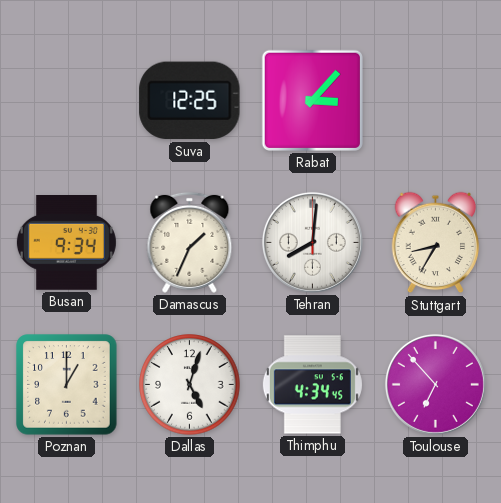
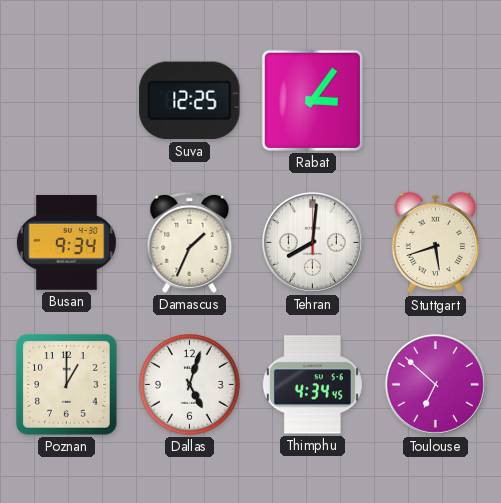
Rabat: 3:07 -> 3:06
Stuttgart: 8:35 -> 5:42
Toulouse: 6:53 -> 6:52
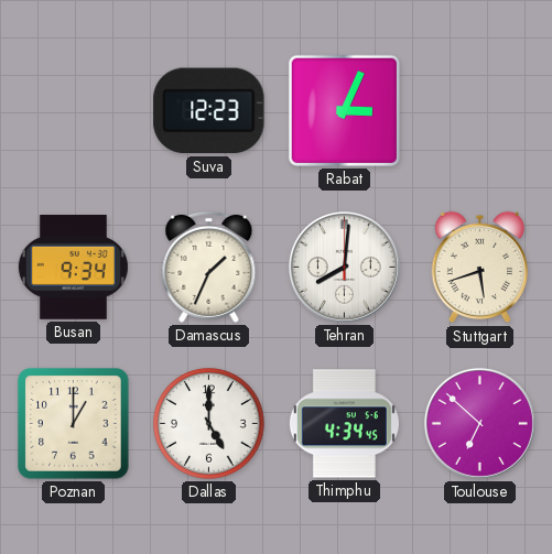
Suva: 12:25 -> 12:23
Rabat: 3:06 -> 3:04
Dallas: 5:03 -> 5:00
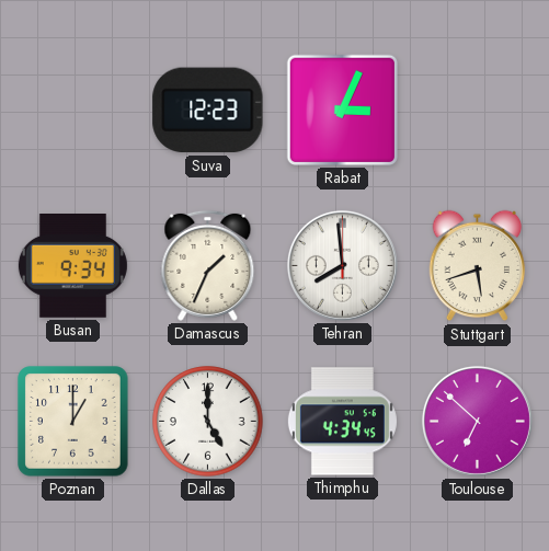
Tehran: 8:01 -> 7:59
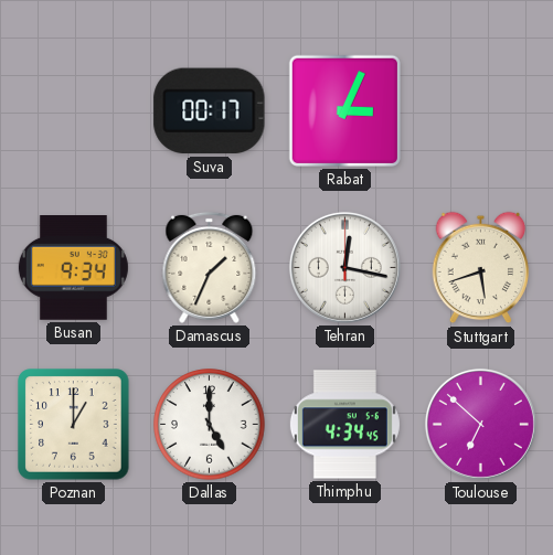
Suva: 12:23 -> 00:17
Tehran: 7:59 -> 12:17
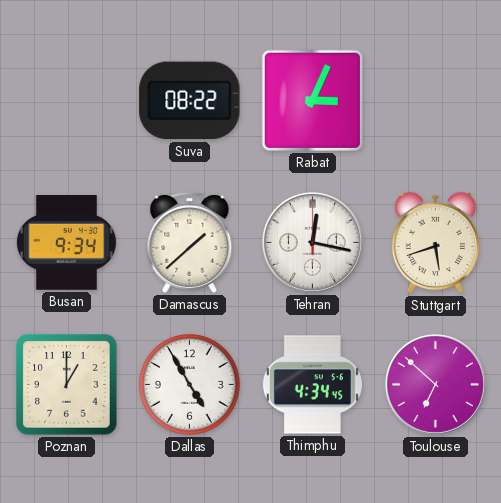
Suva: 00:17 -> 08:22
Damascus: 1:34 -> 1:38
Dallas: 5:00 -> 4:55
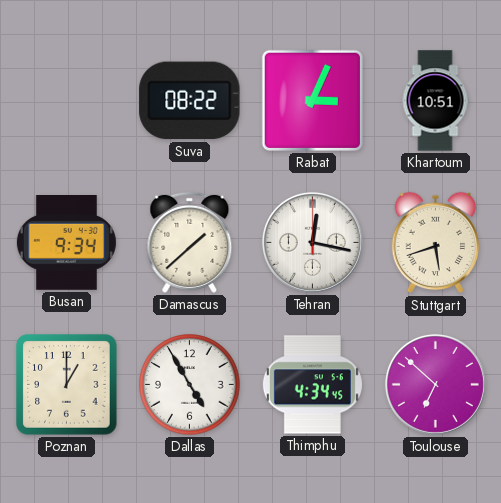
Khartoum: none -> 10:51
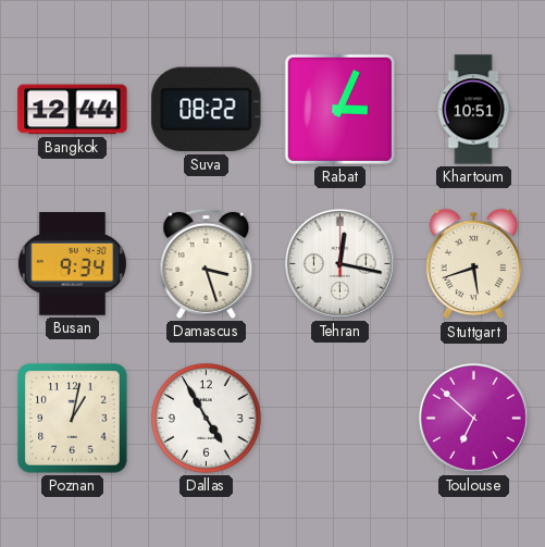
Bangkok: none -> 12:44
Damascus: 1:38 -> 3:27
Poznan: 1:00 -> 1:02
Thimphu: 4:34 -> none
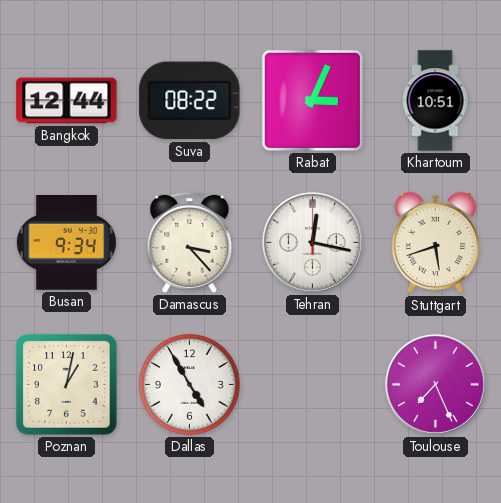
Damascus: 3:27 -> 3:23
Toulouse: 6:52 -> 7:26
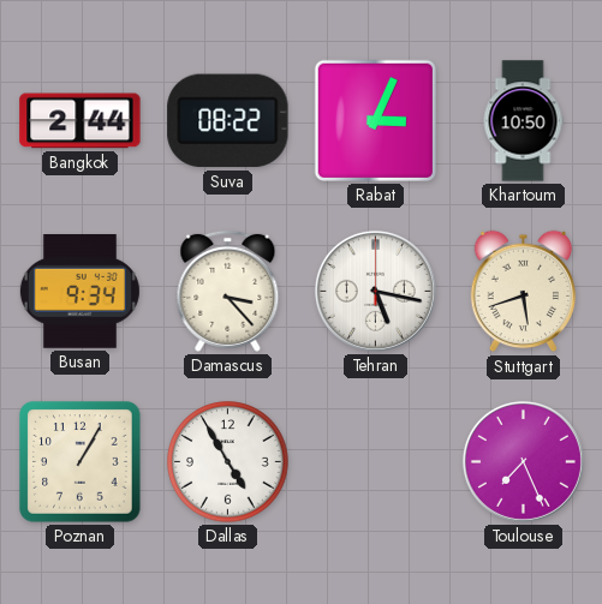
Bangkok: 12:44 -> 2:44
Khartoum: 10:51 -> 10:50
Tehran: 12:17 -> 5:17
Poznan: 1:02 -> 1:05
